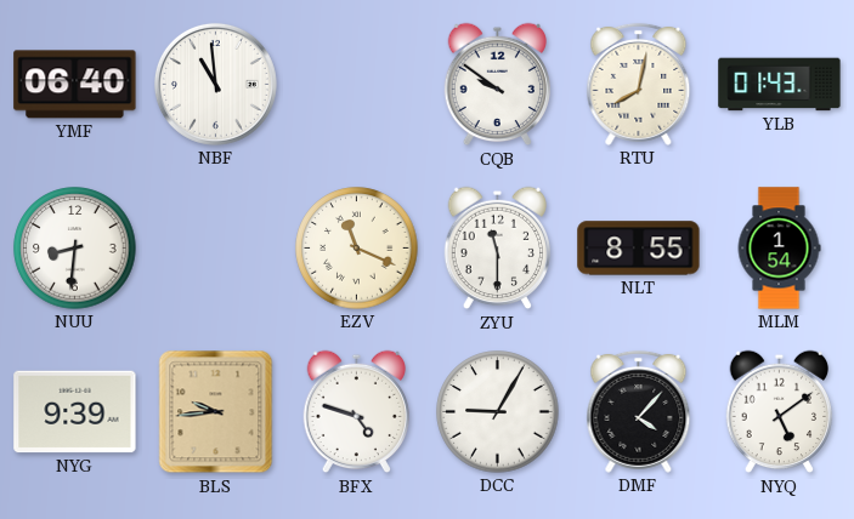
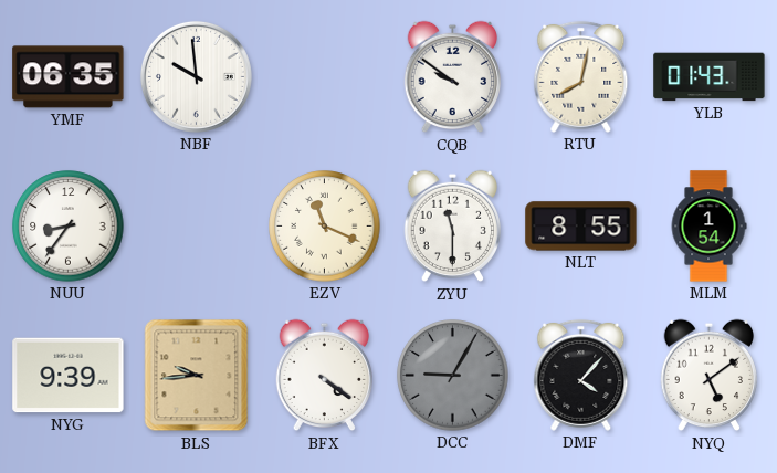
YMF: 06:40 -> 06:35
NBF: 10:59 -> 9:59
NUU: 8:31 -> 8:36
BFX: 4:48 -> 4:21
DCC dial: white -> grey
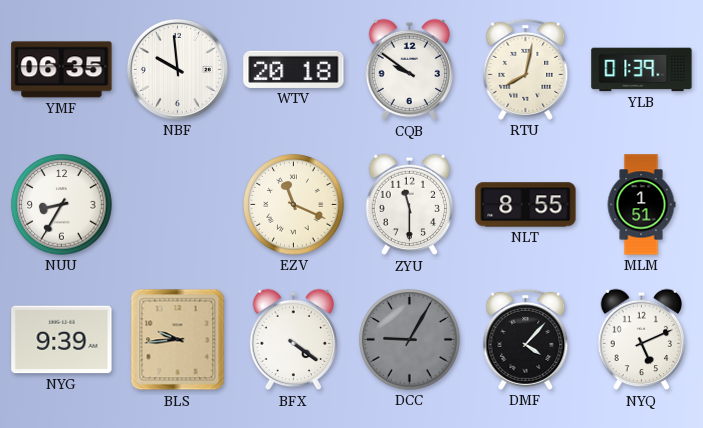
WTV: none -> 20:18
YLB: 01:43 -> 01:39
NUU: 8:36 -> 8:35
MLM: 1:54 -> 1:51
NYQ: 5:09 -> 5:11
